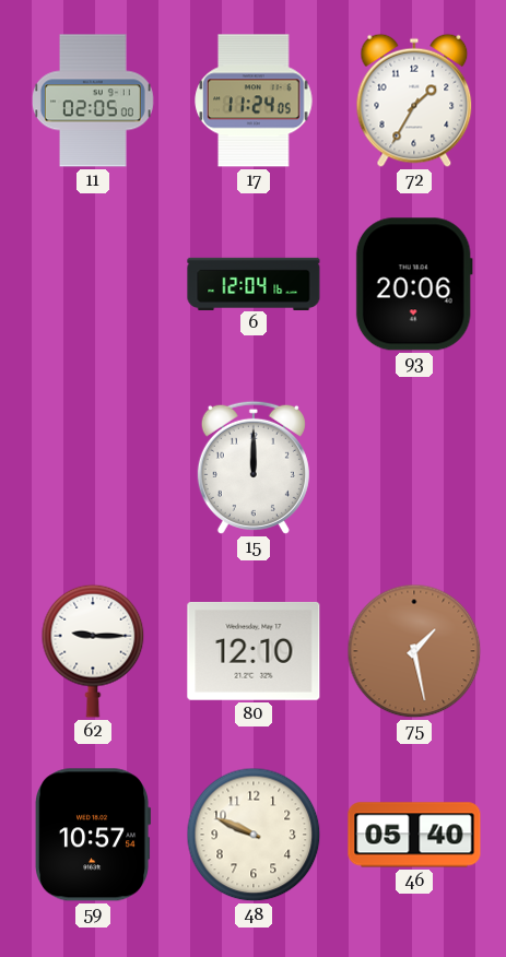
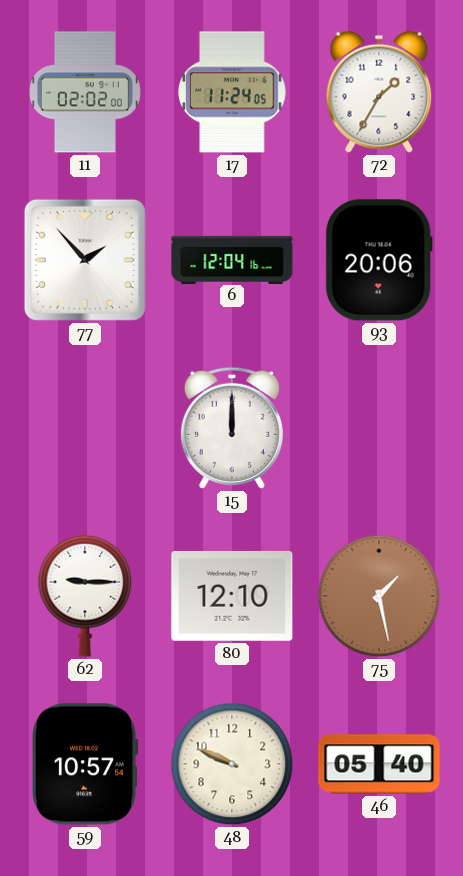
11: 02:05 -> 02:02
77: none -> 1:53
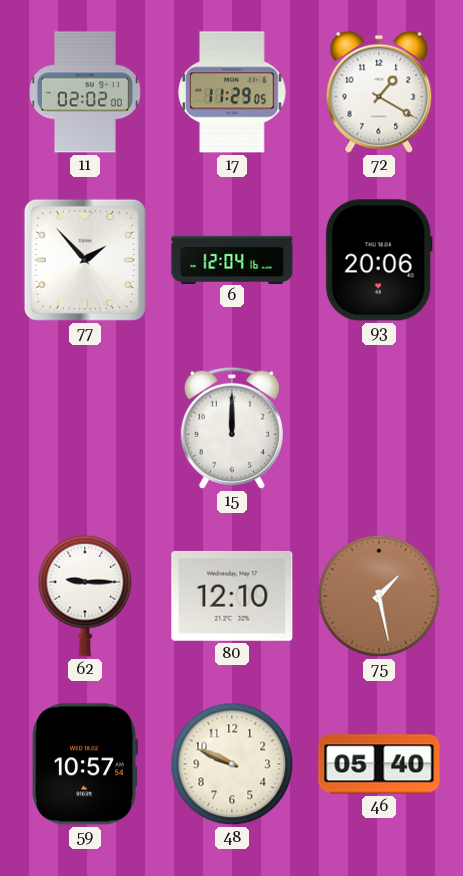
17: 11:24 -> 11:29
72: 1:35 -> 1:20
